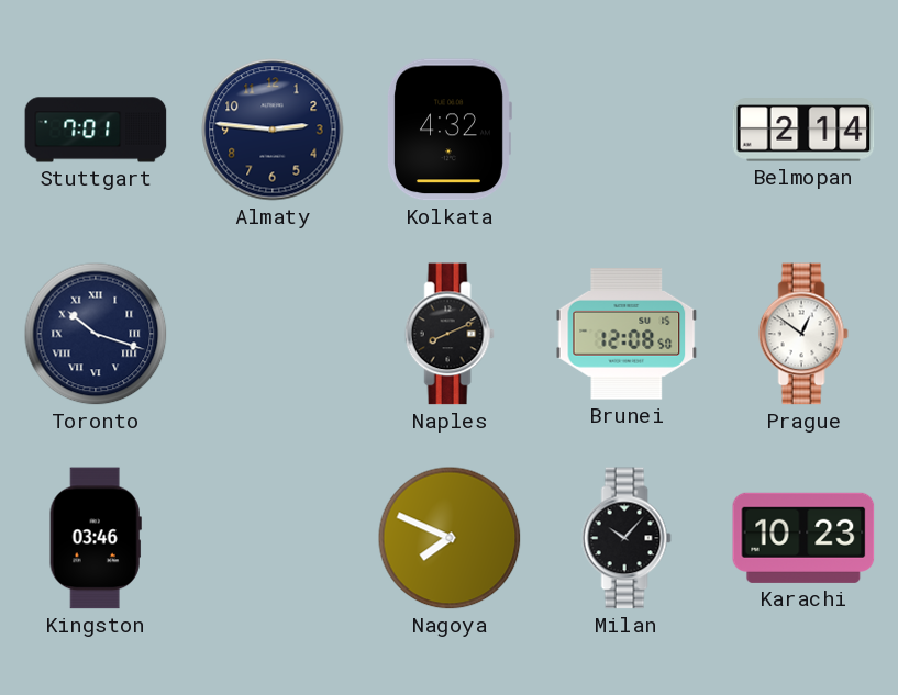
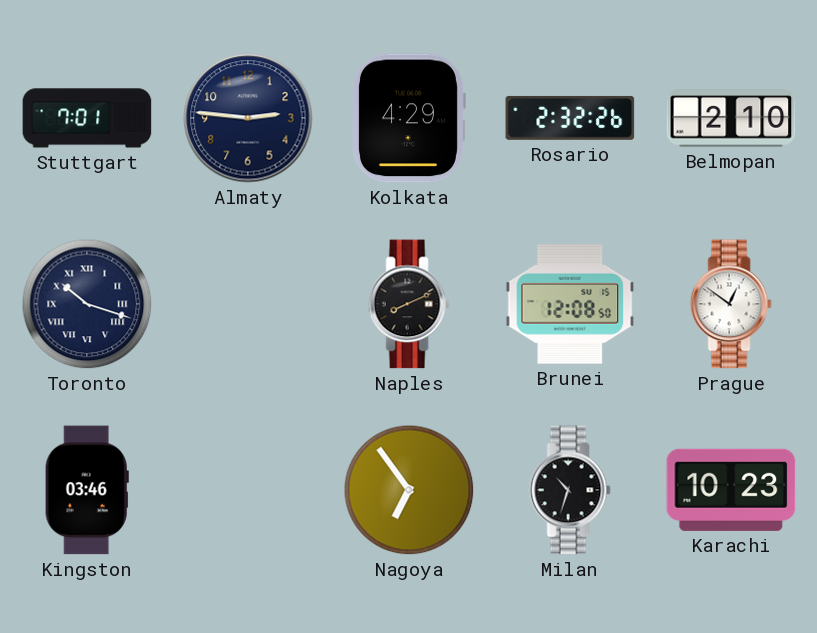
Kolkata: 4:32 -> 4:29
Rosario: none -> 2:32
Belmopan: 2:14 -> 2:10
Nagoya: 7:49 -> 6:54
Milan: 10:07 -> 10:33
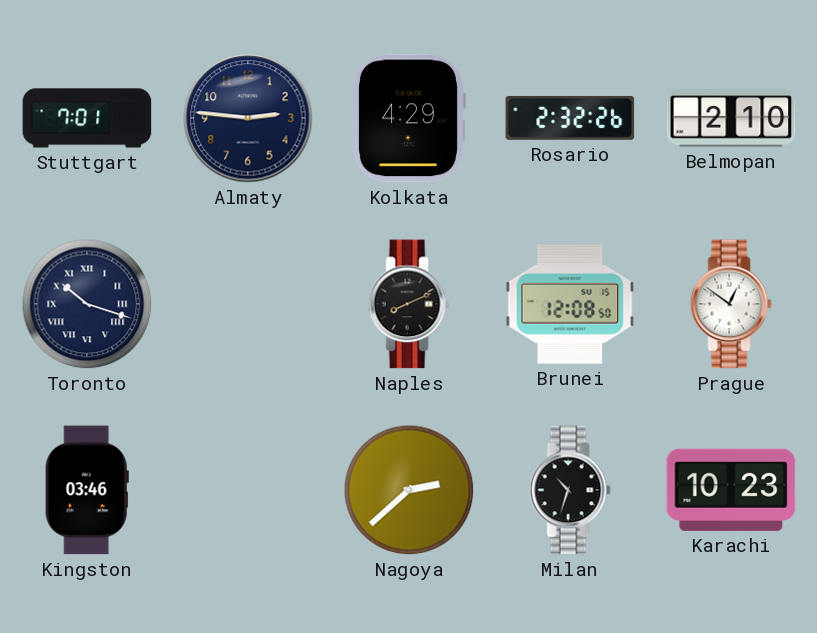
Nagoya: 6:54 -> 2:38
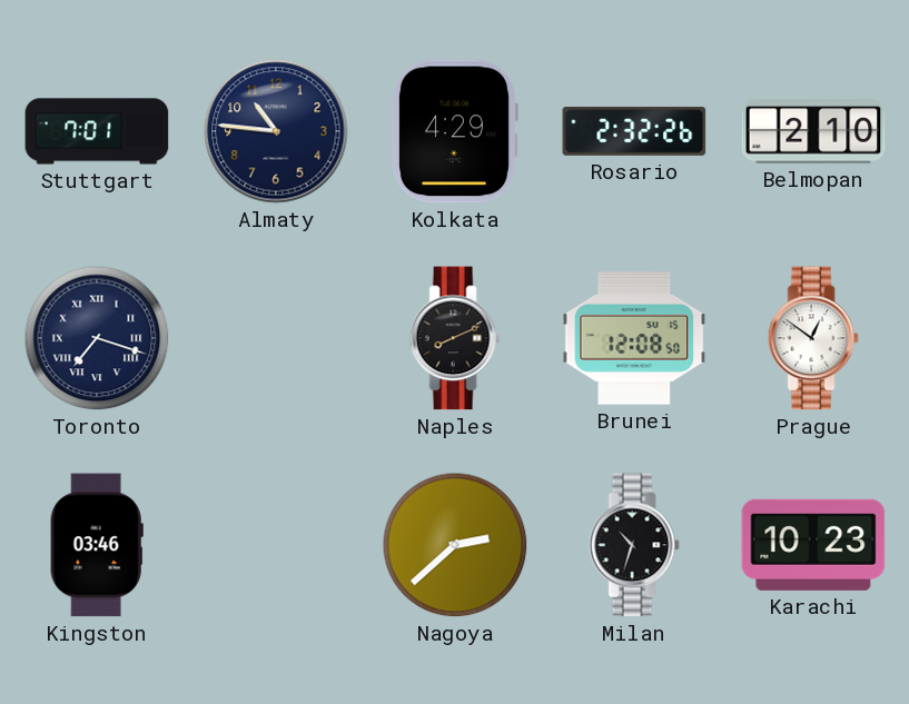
Almaty: 2:46 -> 10:46
Toronto: 10:18 -> 7:18
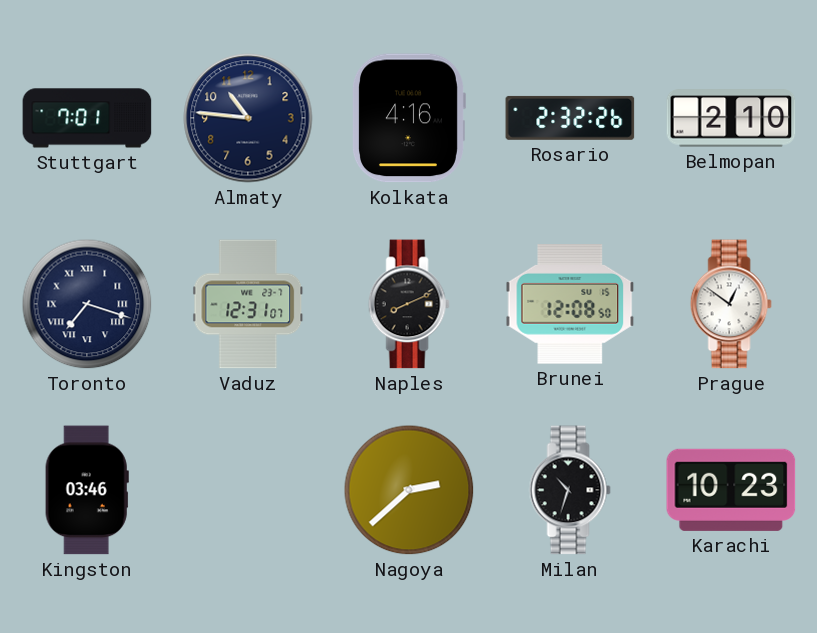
Kolkata: 4:29 -> 4:16
Vaduz: none -> 12:31
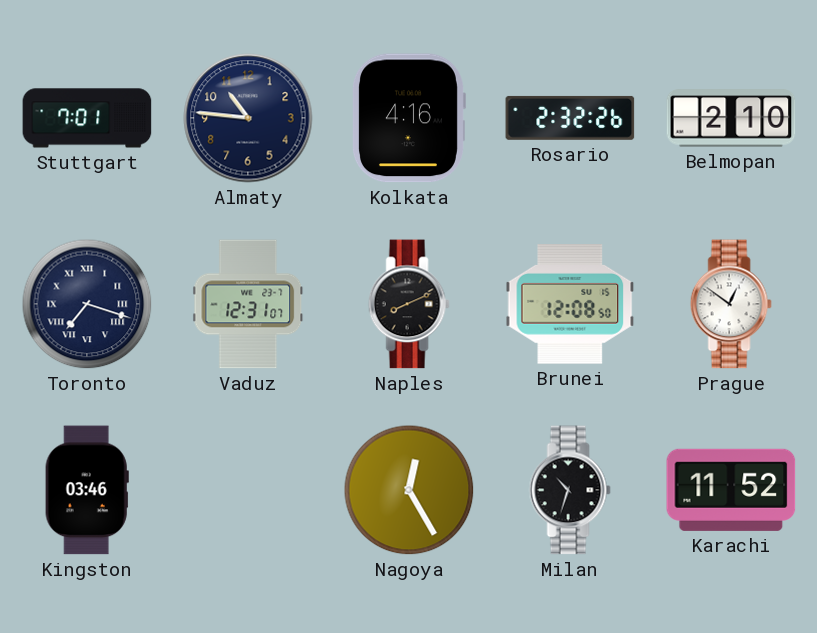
Nagoya: 2:38 -> 12:25
Karachi: 10:23 -> 11:52
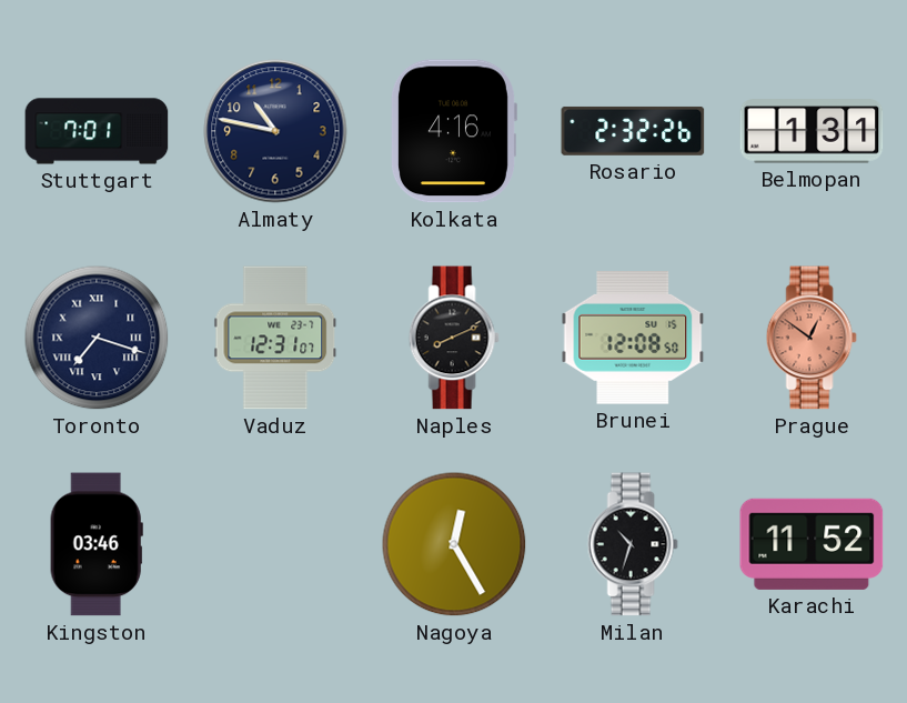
Almaty: 10:46 -> 10:47
Belmopan: 2:10 -> 1:31
Prague dial: white -> salmon
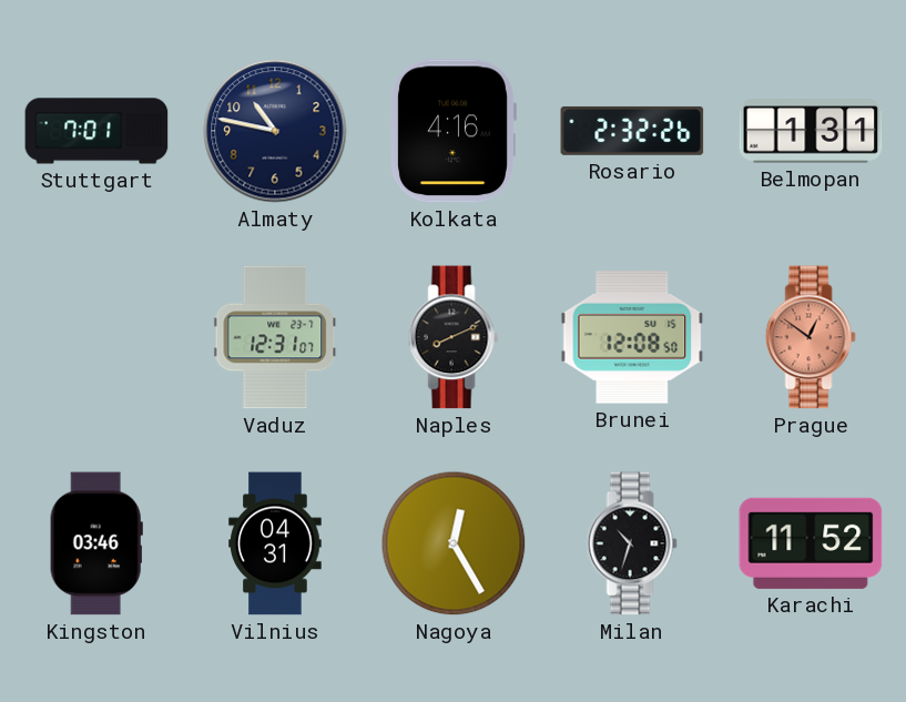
Toronto: 7:18 -> none
Vilnius: none -> 04:31
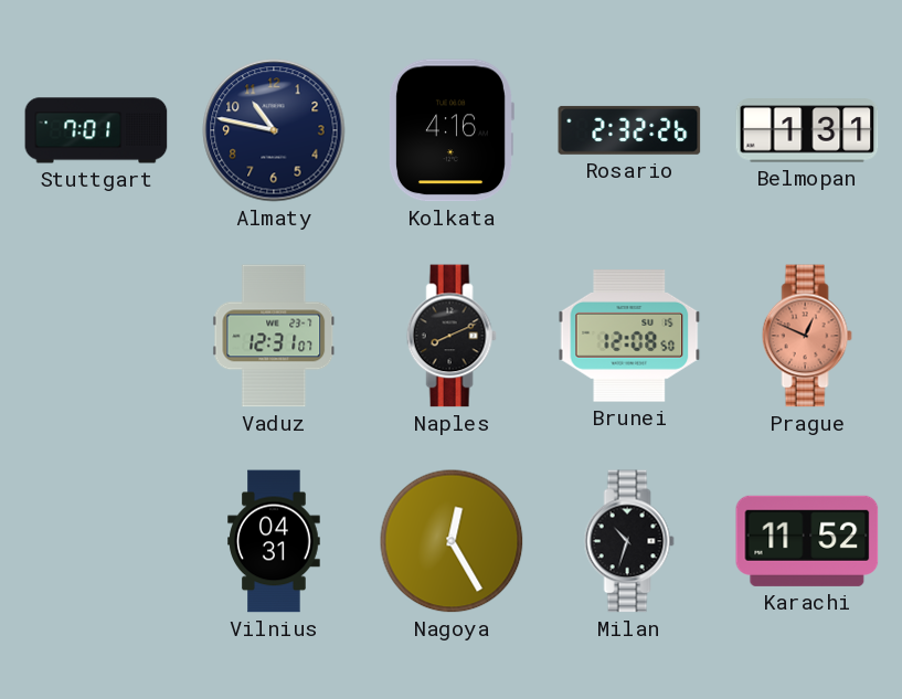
Prague: 12:51 -> 12:49
Kingston: 03:46 -> none
